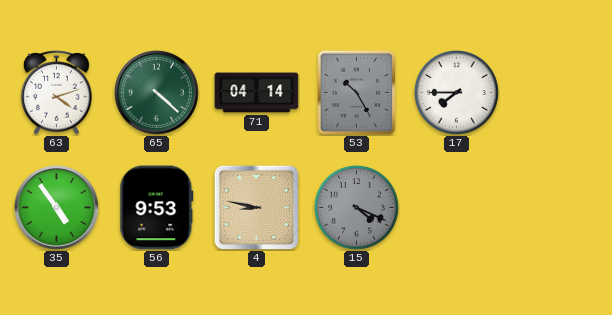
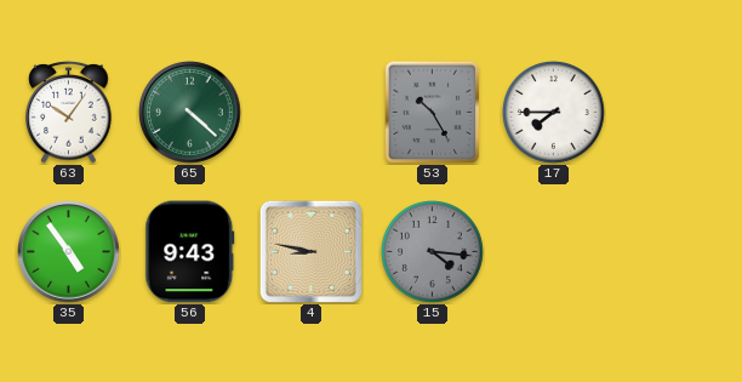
63: 4:12 -> 10:06
71: 04:14 -> none
56: 9:53 -> 9:43
15: 4:19 -> 4:16
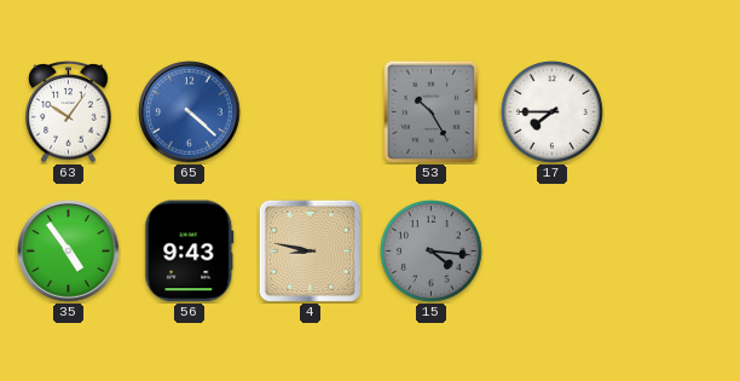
65 dial: green -> blue
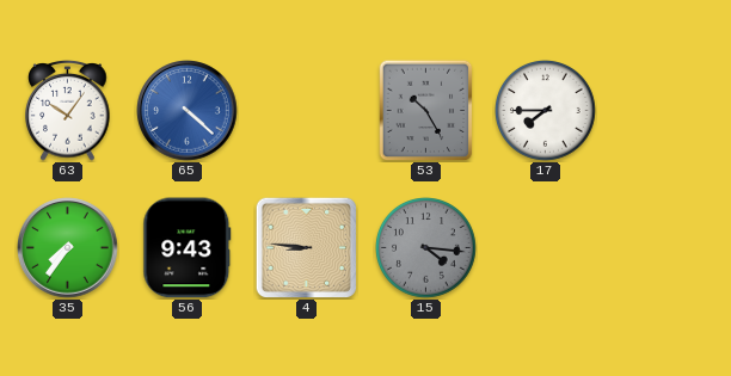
35: 4:54 -> 7:36
4: 8:47 -> 8:46
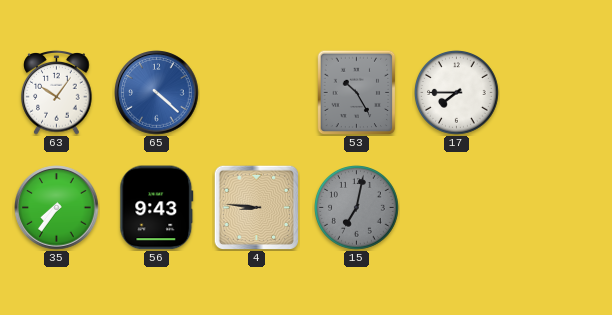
15: 4:16 -> 7:02
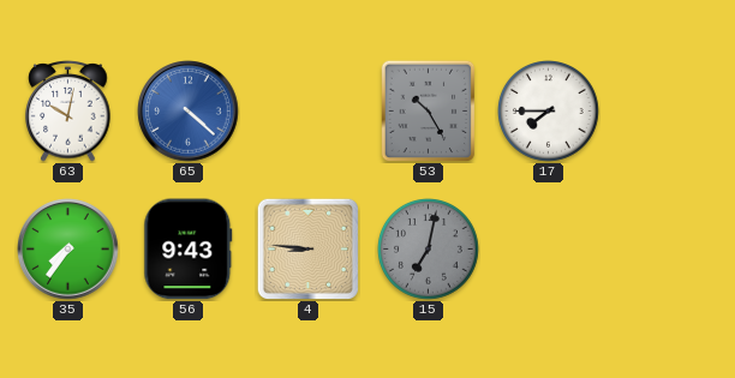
63: 10:06 -> 10:02
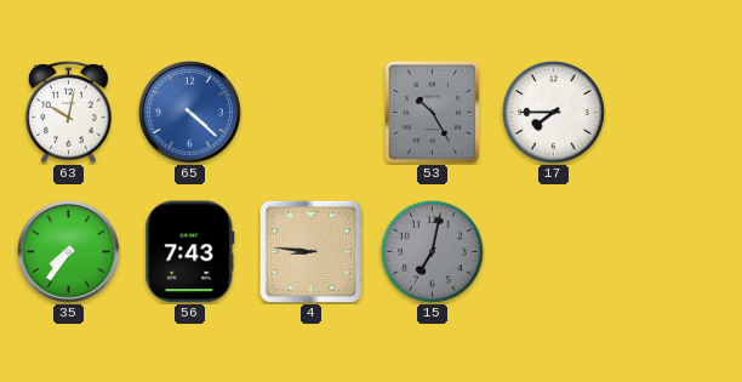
56: 9:43 -> 7:43
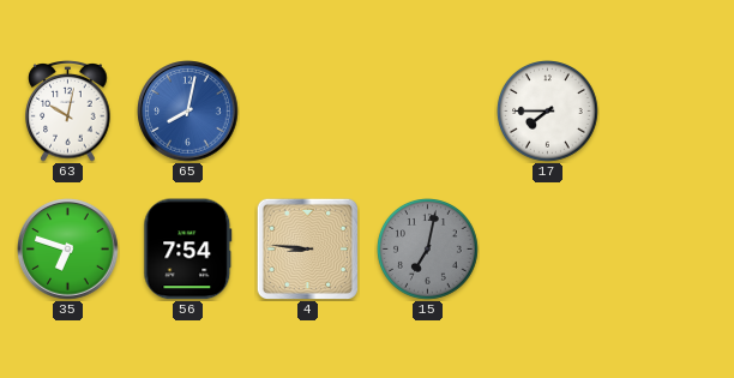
65: 4:22 -> 8:02
53: 10:25 -> none
35: 7:36 -> 6:48
56: 7:43 -> 7:54
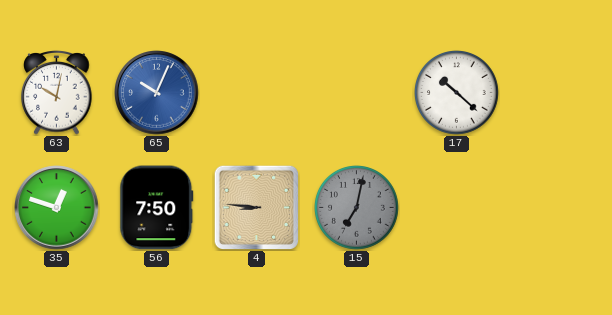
65: 8:02 -> 10:04
17: 7:45 -> 10:22
35: 6:48 -> 12:48
56: 7:54 -> 7:50
